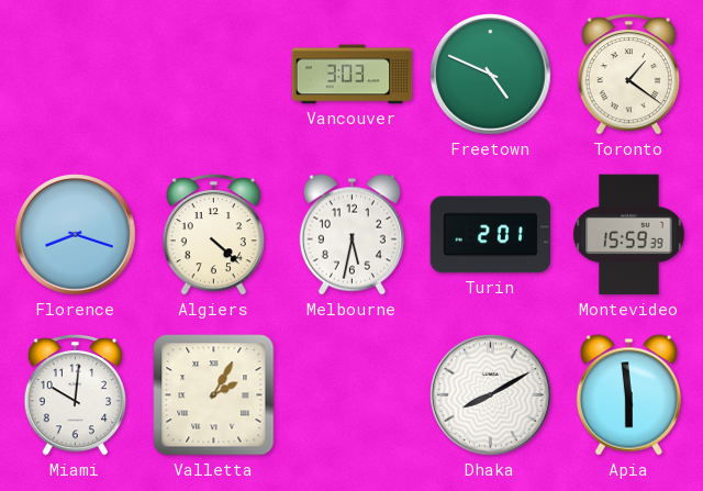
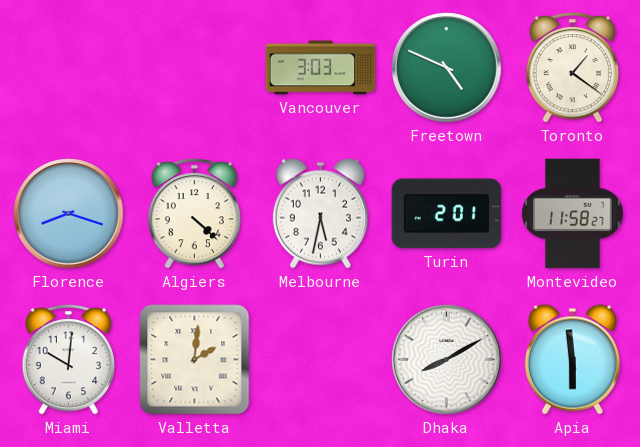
Montevideo: 15:59 -> 11:58
Valletta: 2:05 -> 2:01
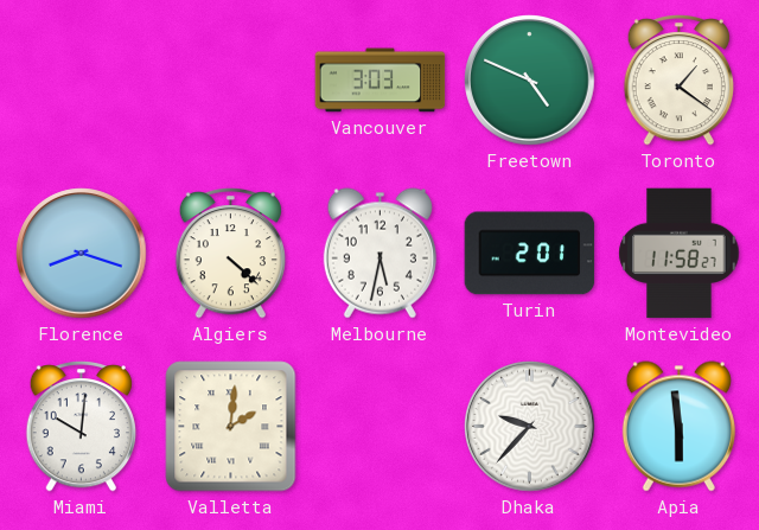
Dhaka: 8:10 -> 9:37
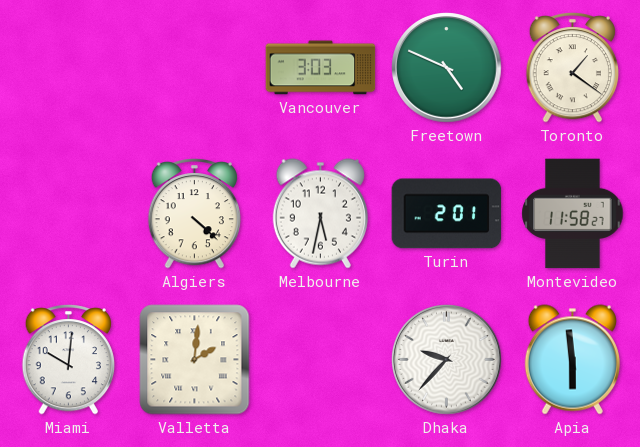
Florence: 8:18 -> none
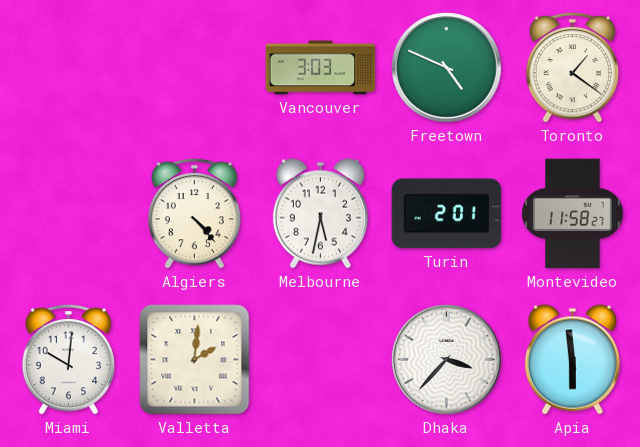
Algiers: 4:22 -> 4:23
Dhaka: 9:37 -> 3:37
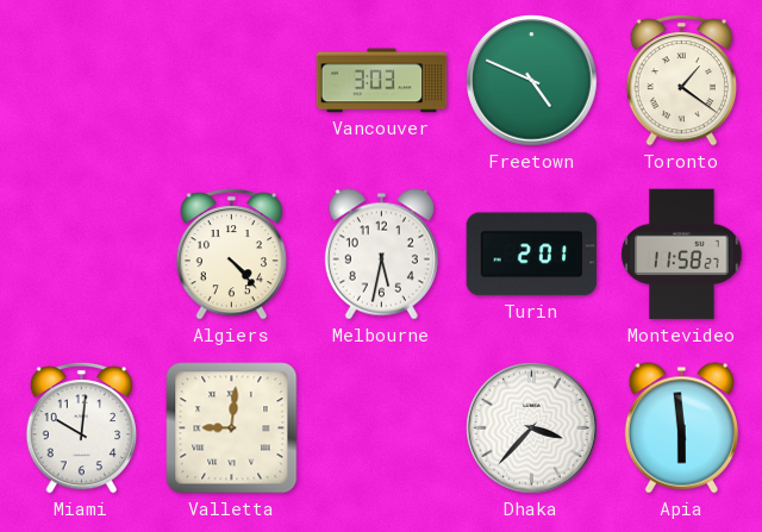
Valletta: 2:01 -> 9:01
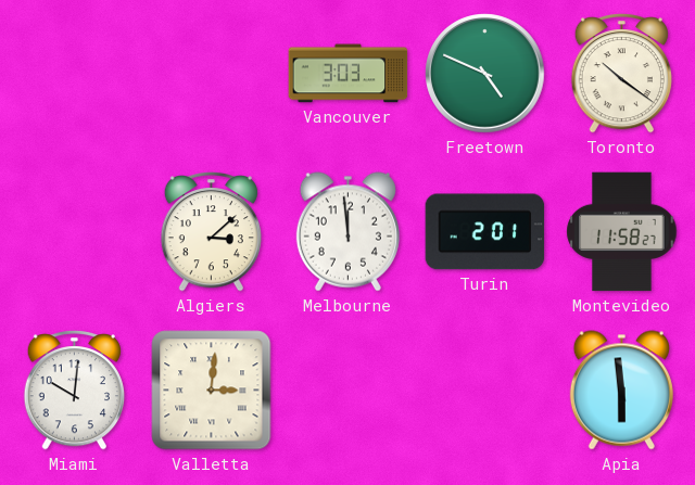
Toronto: 1:21 -> 10:21
Algiers: 4:23 -> 3:08
Melbourne: 5:32 -> 11:59
Valletta: 9:01 -> 3:01
Dhaka: 3:37 -> none
